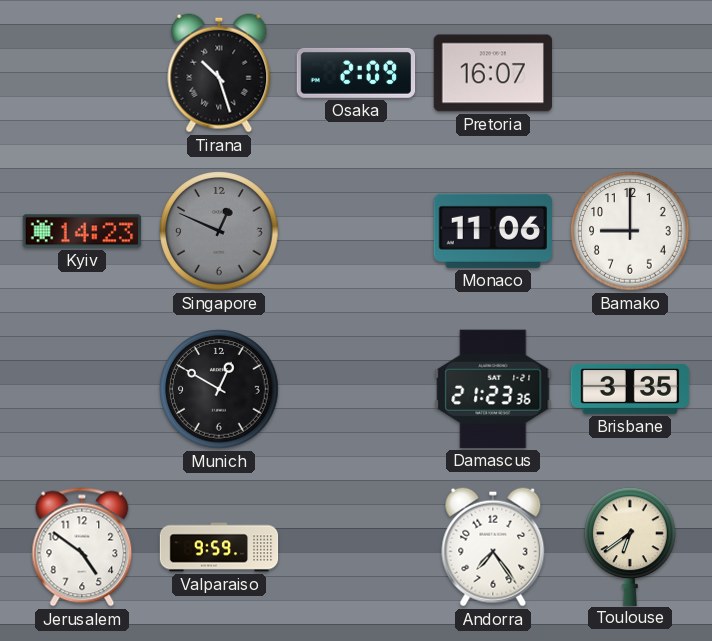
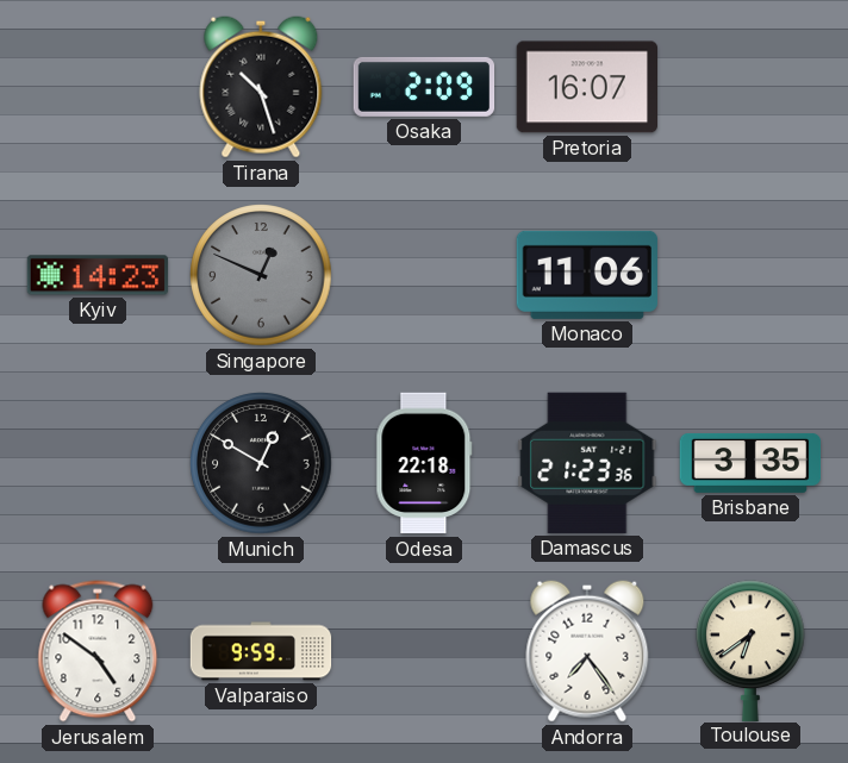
Bamako: 9:00 -> none
Odesa: none -> 22:18
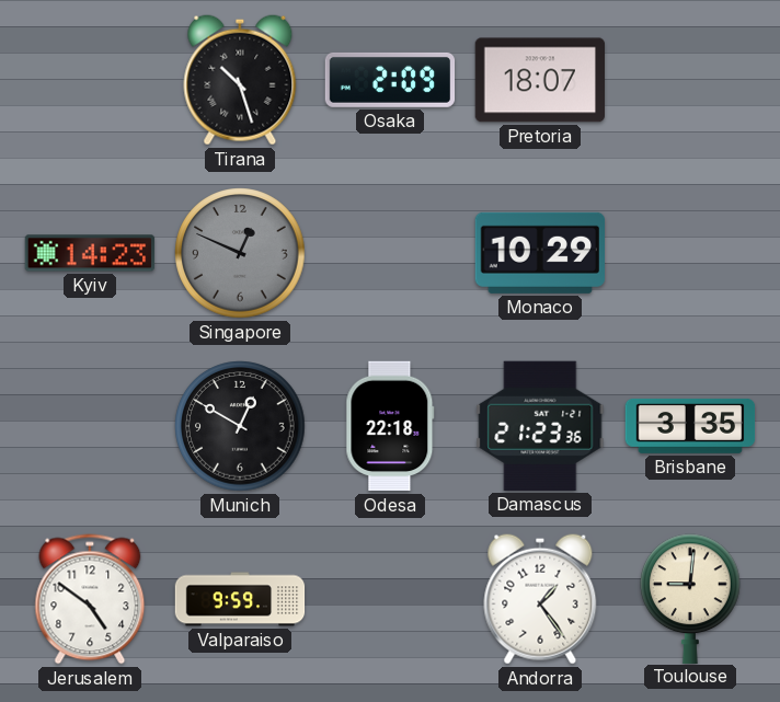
Pretoria: 16:07 -> 18:07
Monaco: 11:06 -> 10:29
Andorra: 7:24 -> 1:24
Toulouse: 6:39 -> 9:01
